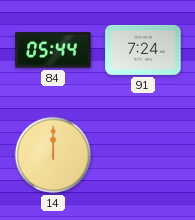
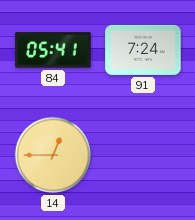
84: 05:44 -> 05:41
14: 12:00 -> 12:45
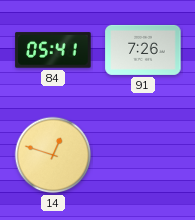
91: 7:24 -> 7:26
14: 12:45 -> 12:48
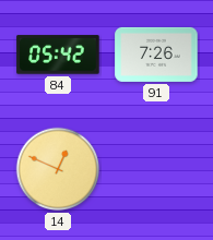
84: 05:41 -> 05:42
14: 12:48 -> 12:49
